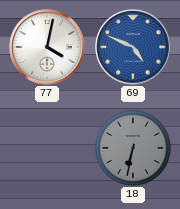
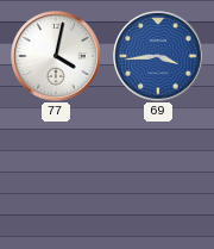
69: 4:49 -> 3:44
18: 6:32 -> none
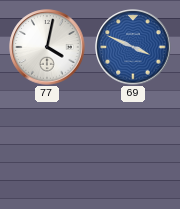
69: 3:44 -> 3:49
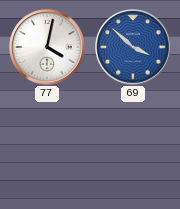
69: 3:49 -> 3:52
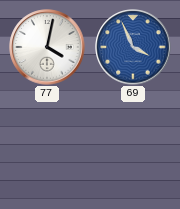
69: 3:52 -> 3:56
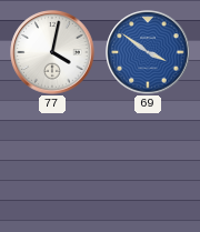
69: 3:56 -> 3:51
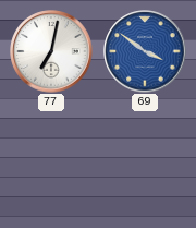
77: 4:02 -> 7:02
